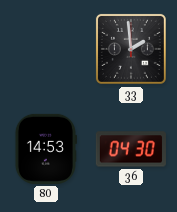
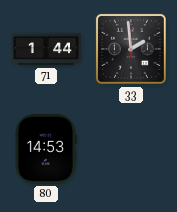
71: none -> 1:44
36: 04:30 -> none
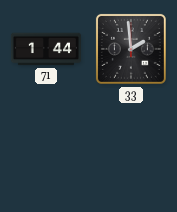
80: 14:53 -> none
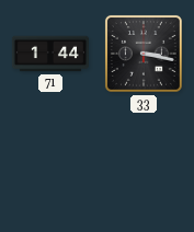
33: 1:59 -> 3:17
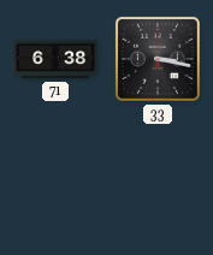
71: 1:44 -> 6:38
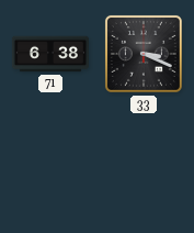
33: 3:17 -> 3:19
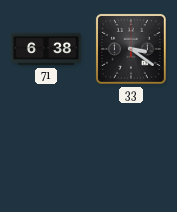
33: 3:19 -> 3:21
